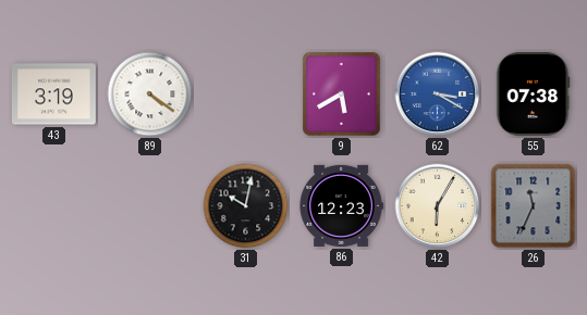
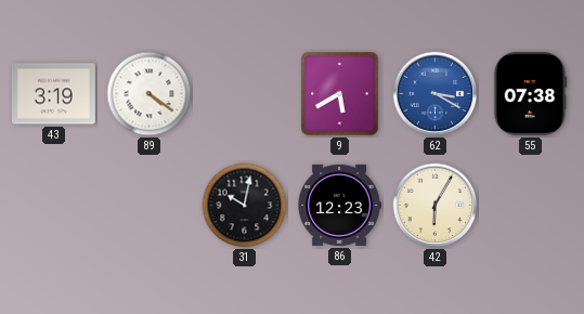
26: 11:34 -> none
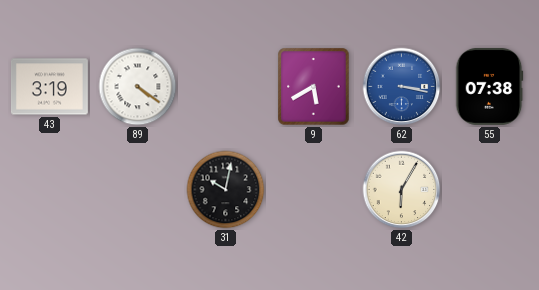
62: 3:20 -> 3:17
86: 12:23 -> none
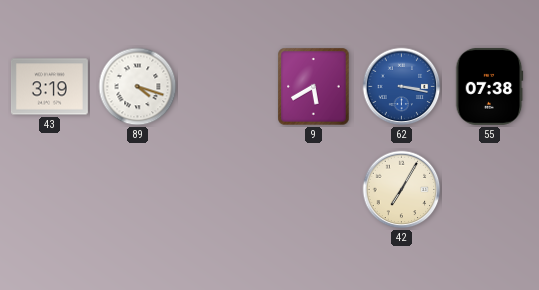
89: 4:21 -> 4:18
31: 10:02 -> none
42: 6:05 -> 7:05
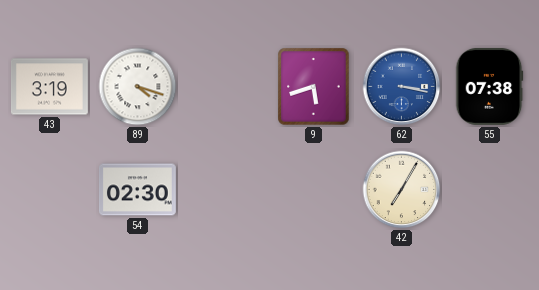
9: 5:40 -> 5:42
54: none -> 02:30
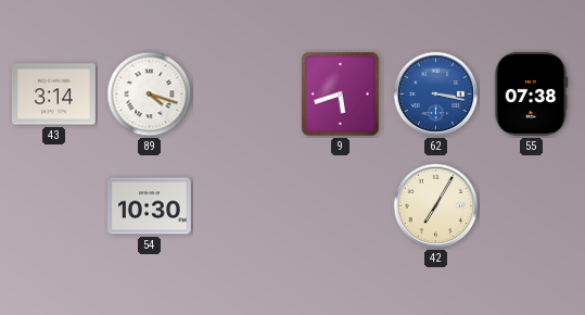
43: 3:19 -> 3:14
54: 02:30 -> 10:30
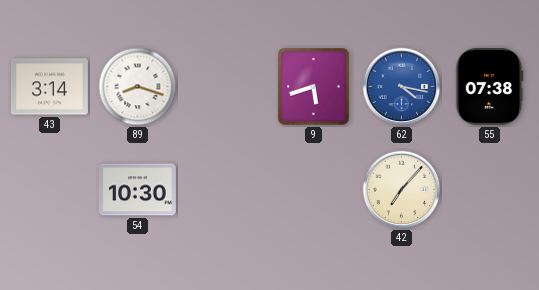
89: 4:18 -> 8:18
62: 3:17 -> 4:17
42: 7:05 -> 7:07
